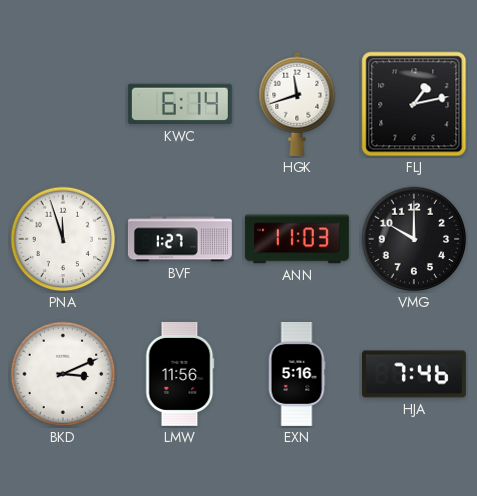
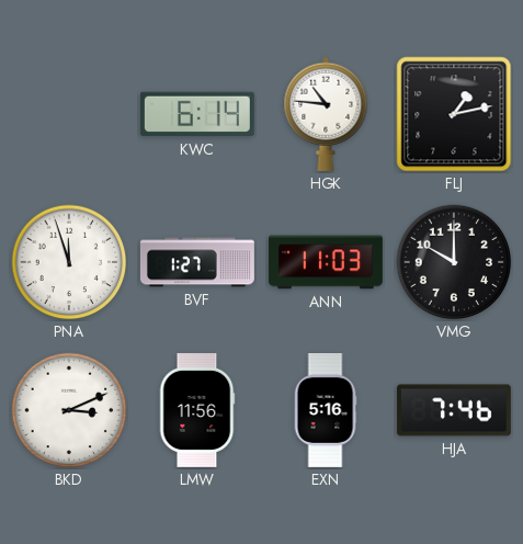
HGK: 11:42 -> 10:46
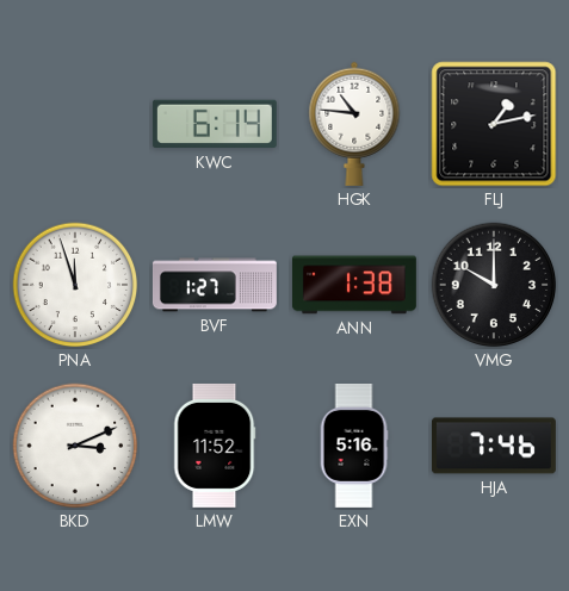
ANN: 11:03 -> 1:38
LMW: 11:56 -> 11:52
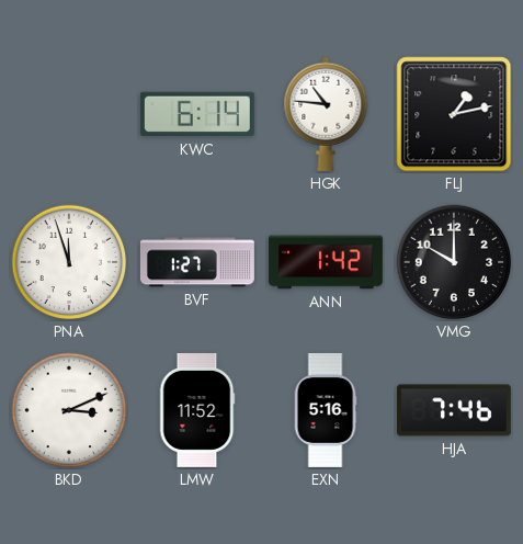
ANN: 1:38 -> 1:42
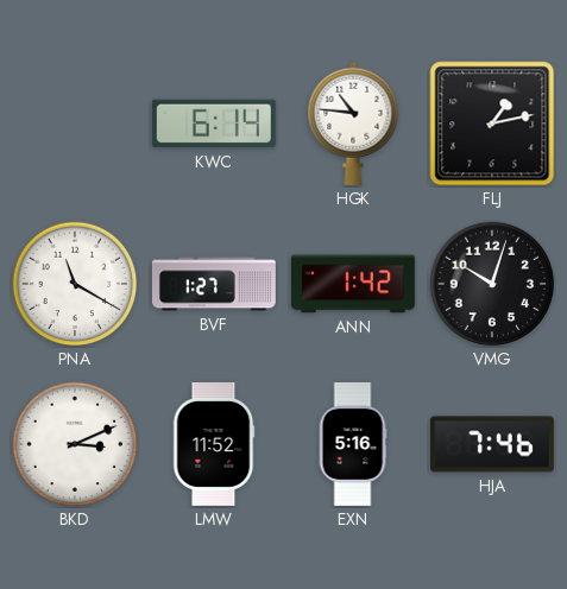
PNA: 11:57 -> 11:20
VMG: 10:00 -> 10:03
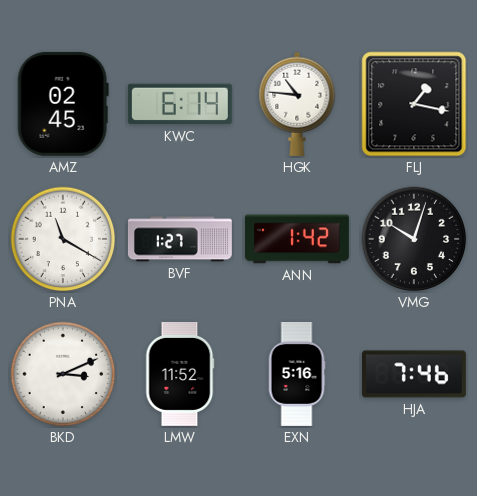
AMZ: none -> 02:45
FLJ: 1:13 -> 1:17
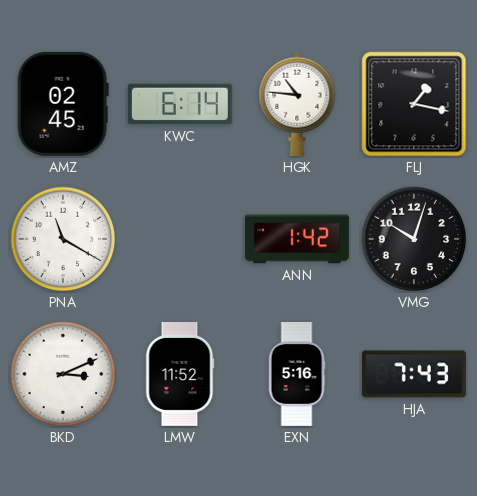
BVF: 1:27 -> none
HJA: 7:46 -> 7:43
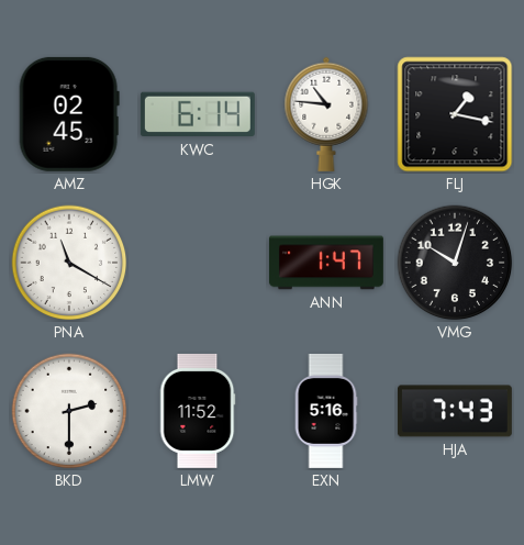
ANN: 1:42 -> 1:47
BKD: 3:11 -> 2:30
